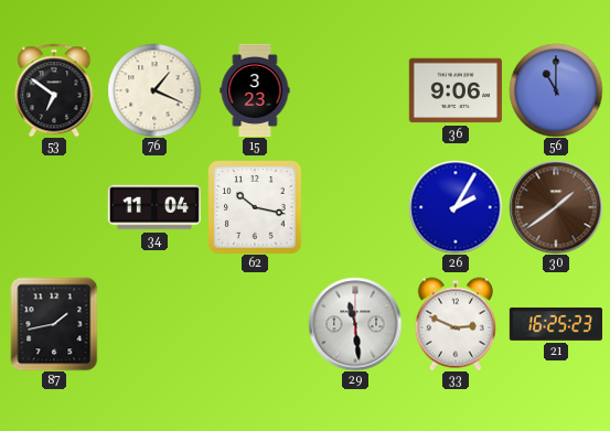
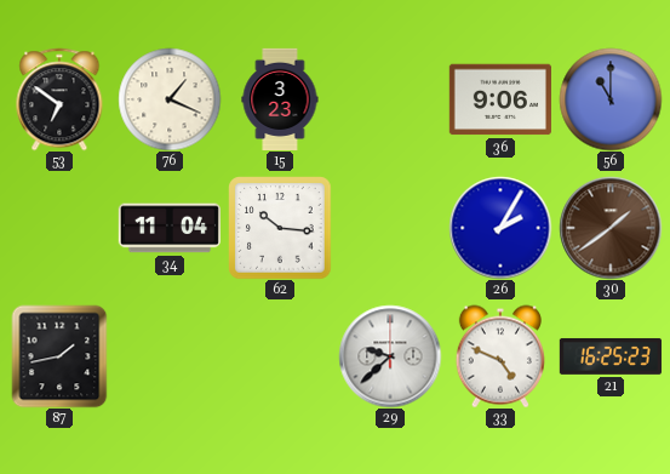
62: 10:17 -> 10:16
29: 11:29 -> 9:38
33: 2:49 -> 4:49
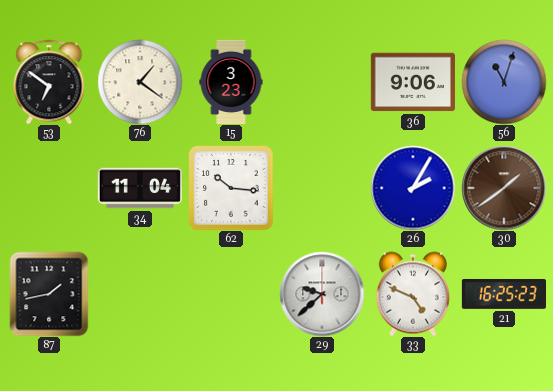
76: 1:19 -> 1:21
56: 11:00 -> 11:03
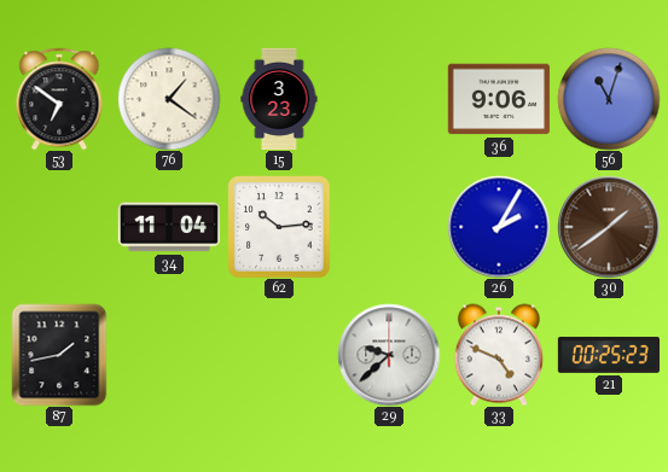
62: 10:16 -> 10:14
21: 16:25 -> 00:25
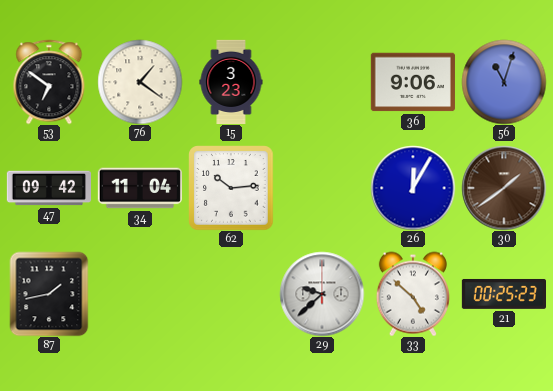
47: none -> 09:42
26: 2:05 -> 12:05
33: 4:49 -> 4:52
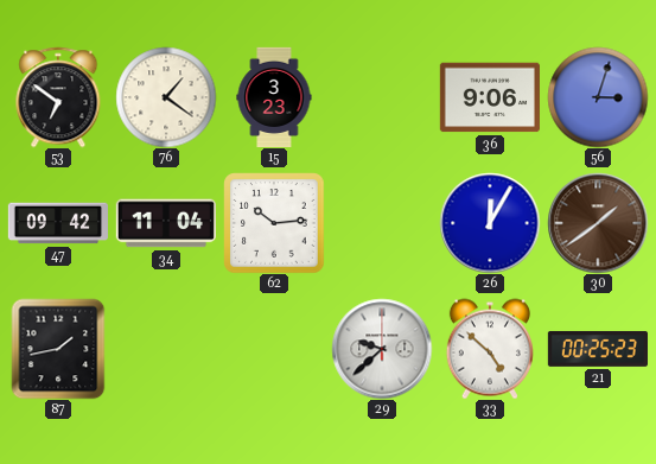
56: 11:03 -> 3:03
